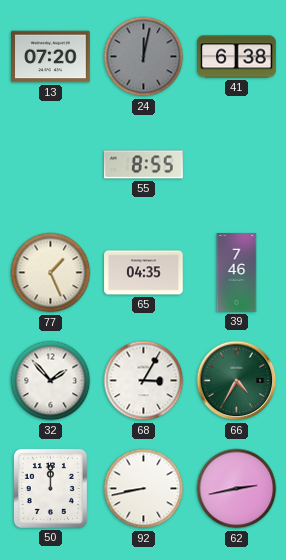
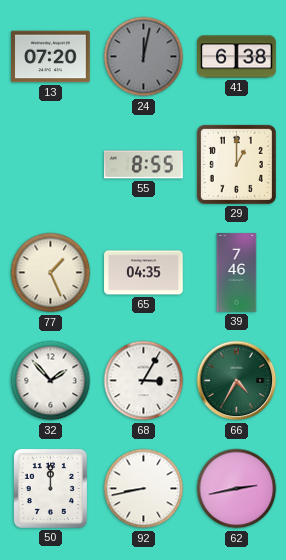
29: none -> 1:00
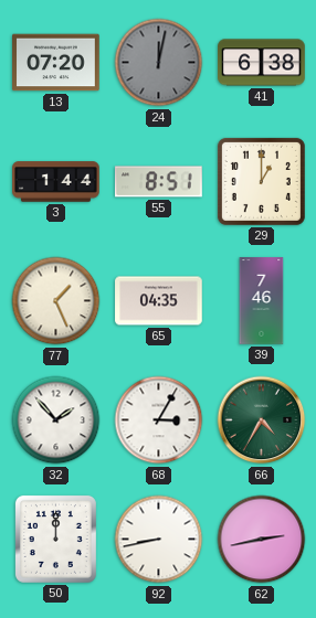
3: none -> 1:44
55: 8:55 -> 8:51
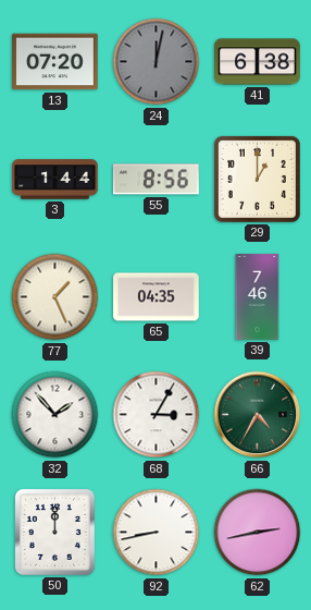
55: 8:51 -> 8:56
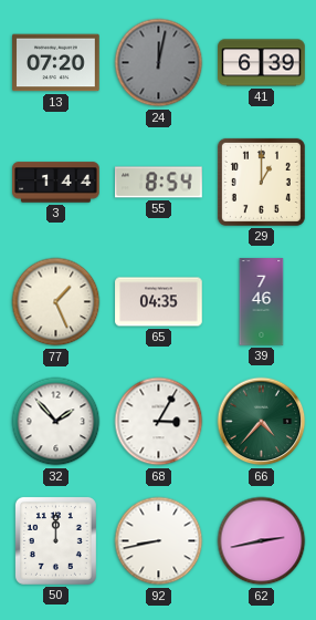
41: 6:38 -> 6:39
55: 8:56 -> 8:54
66: 4:35 -> 4:37
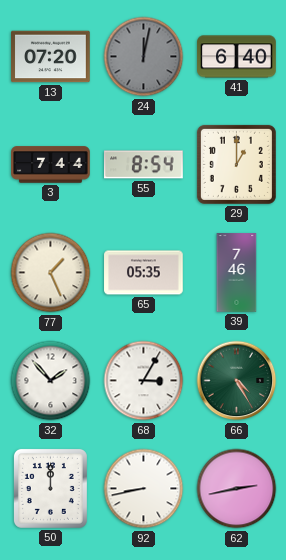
41: 6:39 -> 6:40
3: 1:44 -> 7:44
65: 04:35 -> 05:35
66: 4:37 -> 4:25
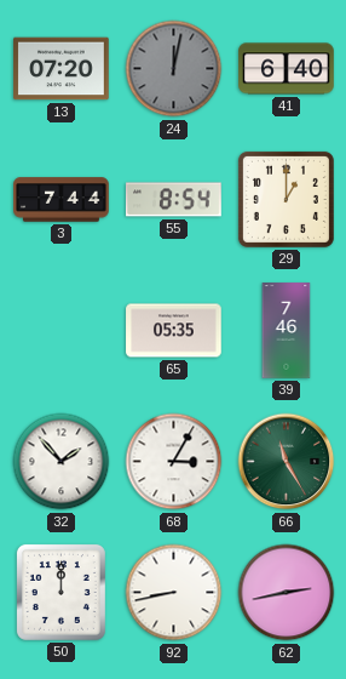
77: 1:26 -> none
66: 4:25 -> 11:25
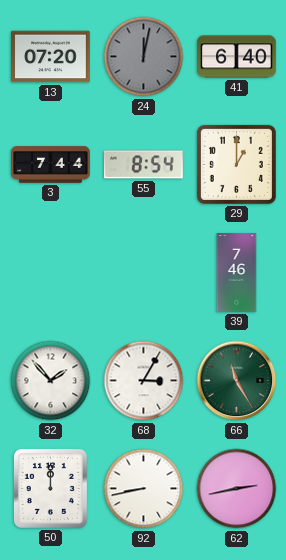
65: 05:35 -> none
